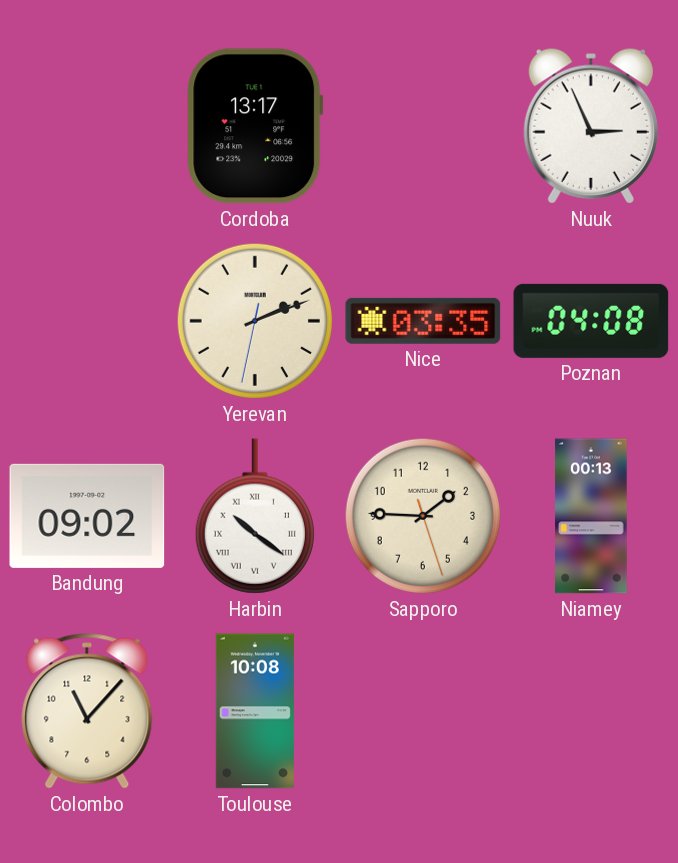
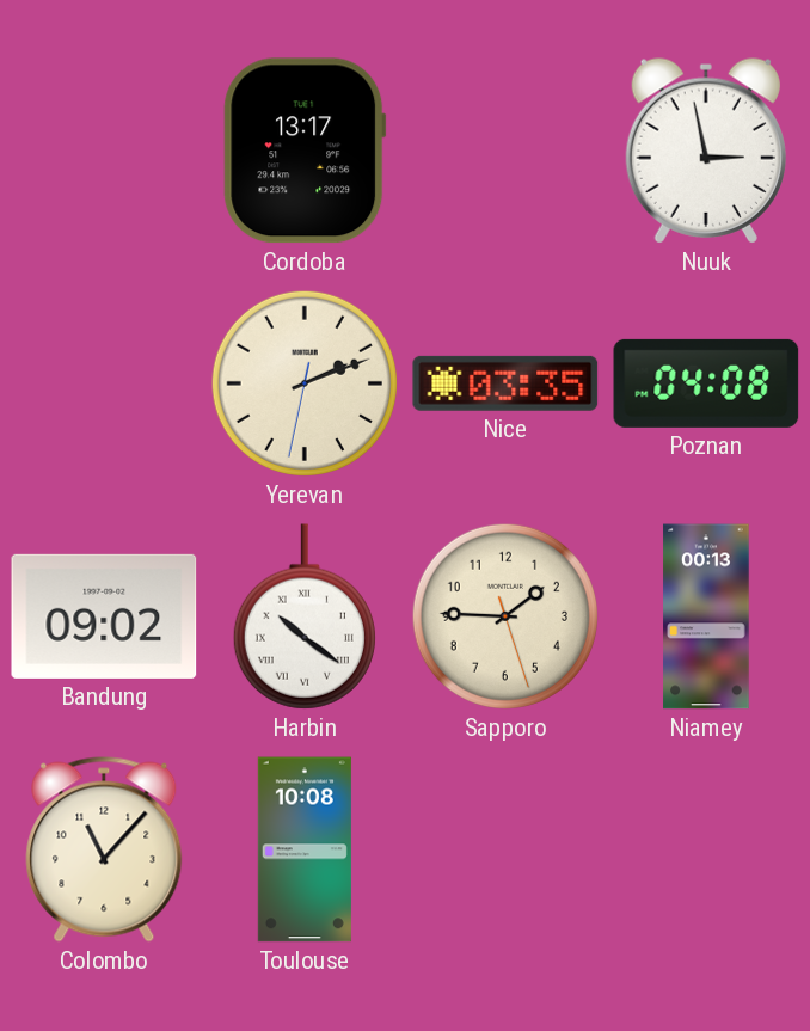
Nuuk: 2:56 -> 2:58
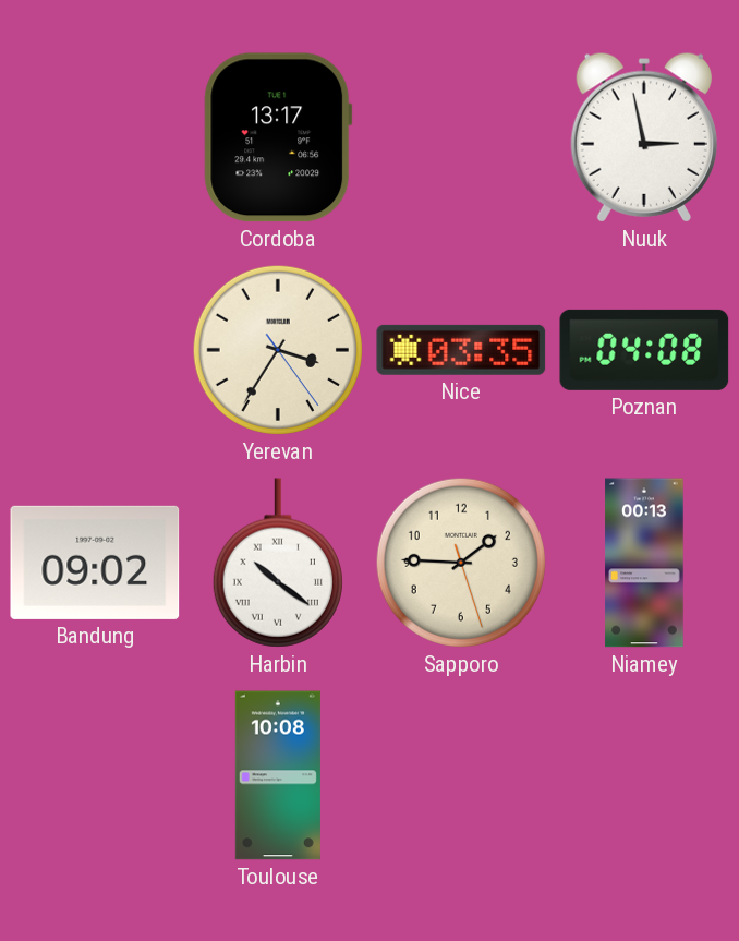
Yerevan: 2:11 -> 3:35
Colombo: 11:07 -> none
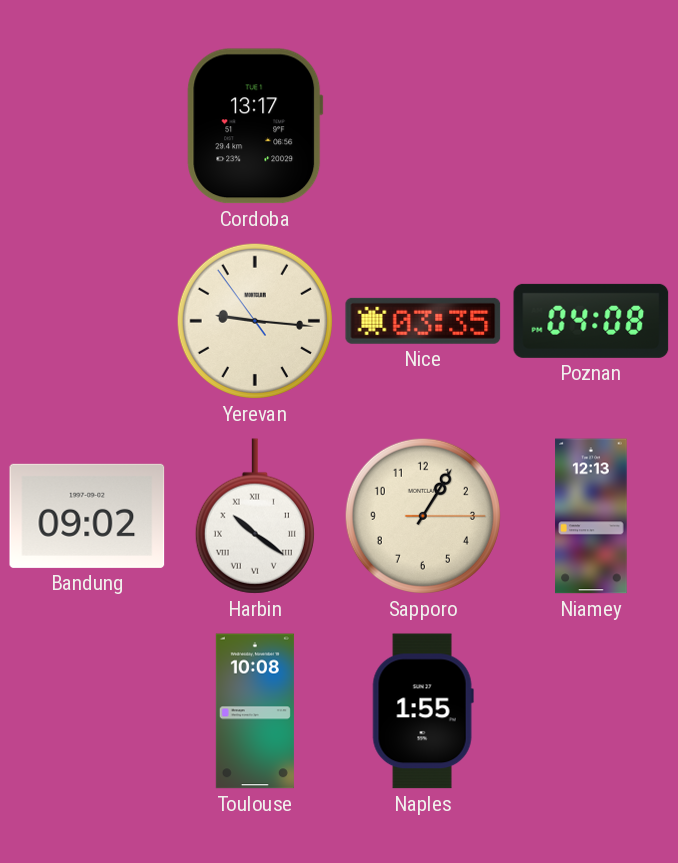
Nuuk: 2:58 -> none
Yerevan: 3:35 -> 9:15
Sapporo: 1:45 -> 1:05
Niamey: 00:13 -> 12:13
Naples: none -> 1:55
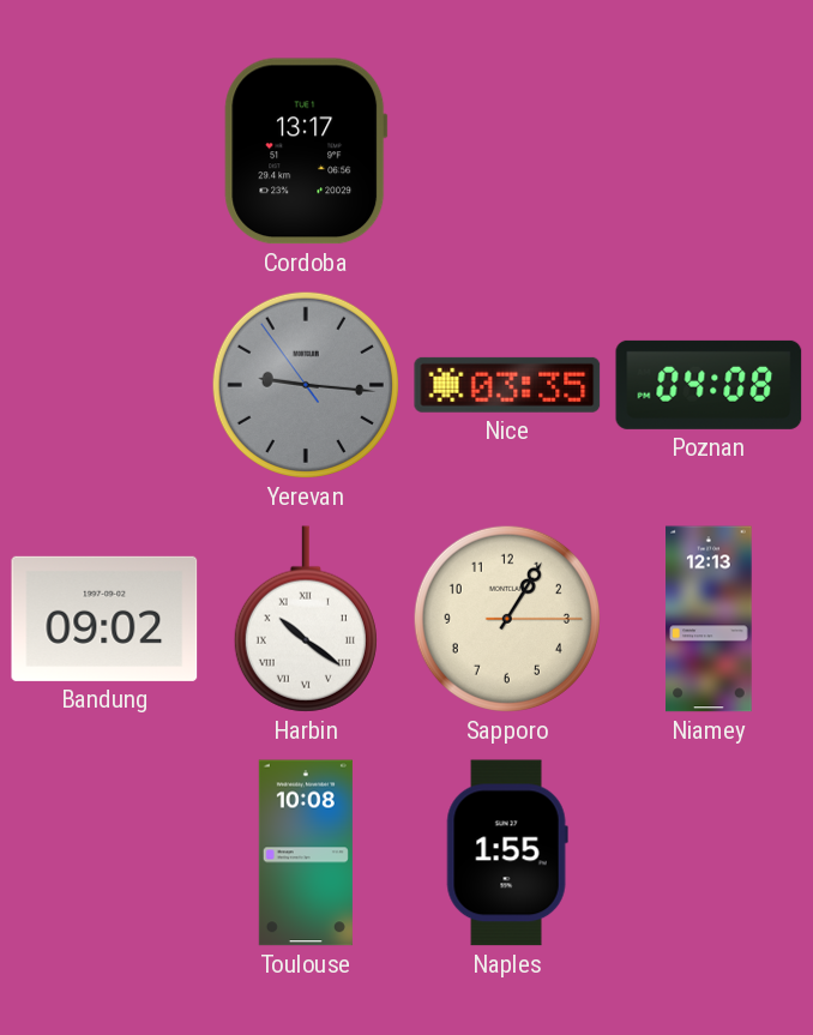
Yerevan dial: cream -> grey
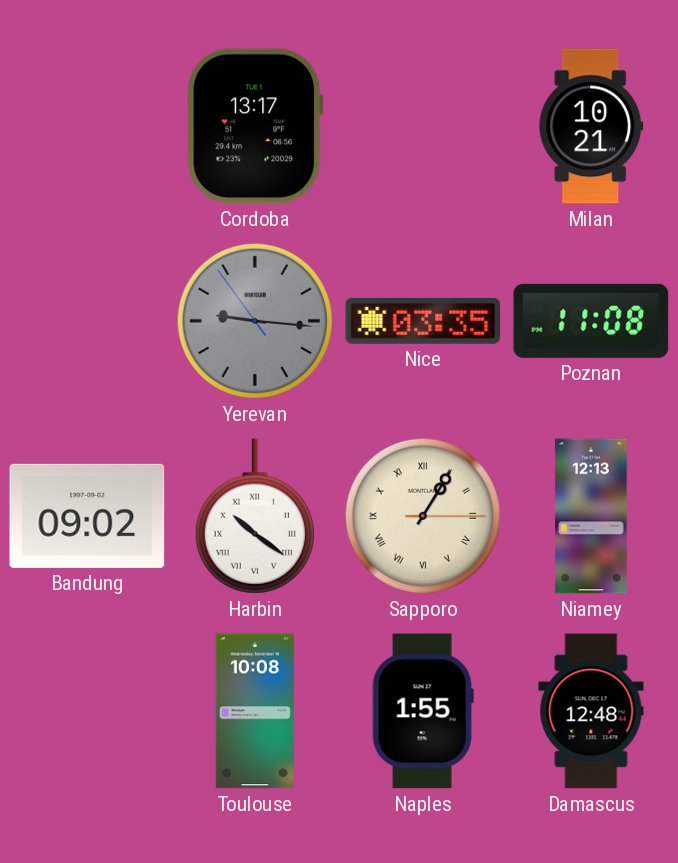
Milan: none -> 10:21
Poznan: 04:08 -> 11:08
Sapporo numerals: Arabic -> Roman
Damascus: none -> 12:48
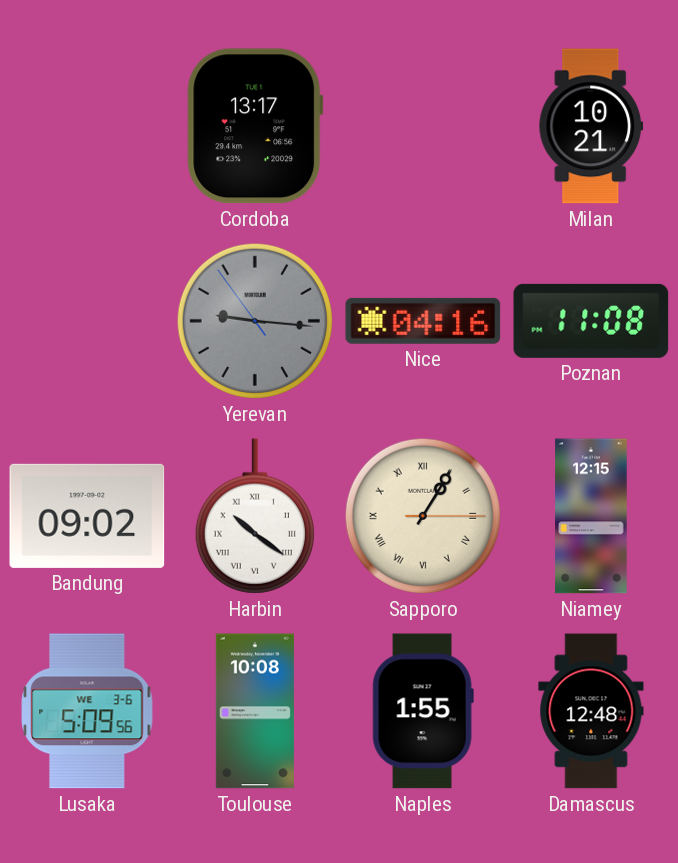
Nice: 03:35 -> 04:16
Niamey: 12:13 -> 12:15
Lusaka: none -> 5:09
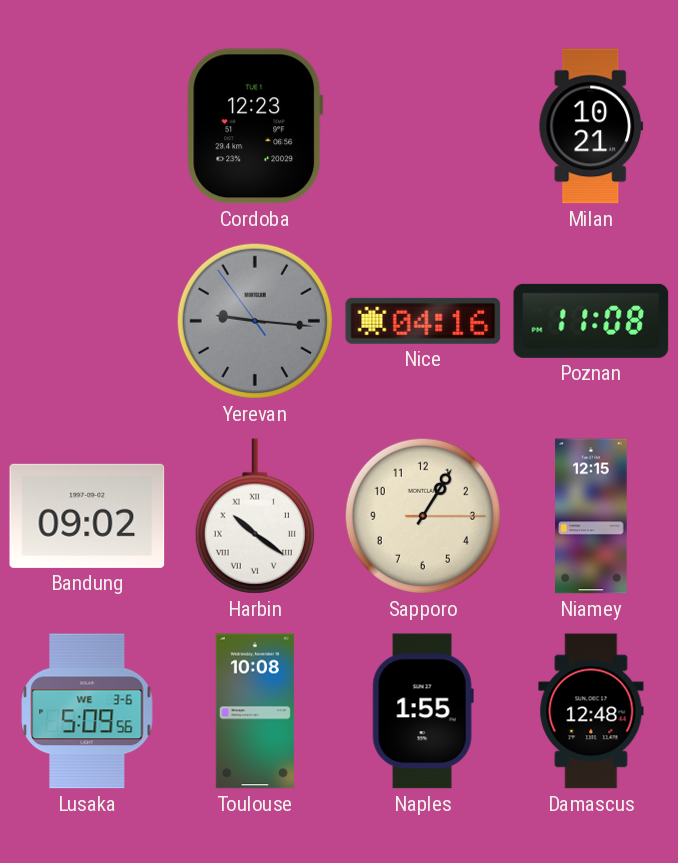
Cordoba: 13:17 -> 12:23
Sapporo numerals: Roman -> Arabic
